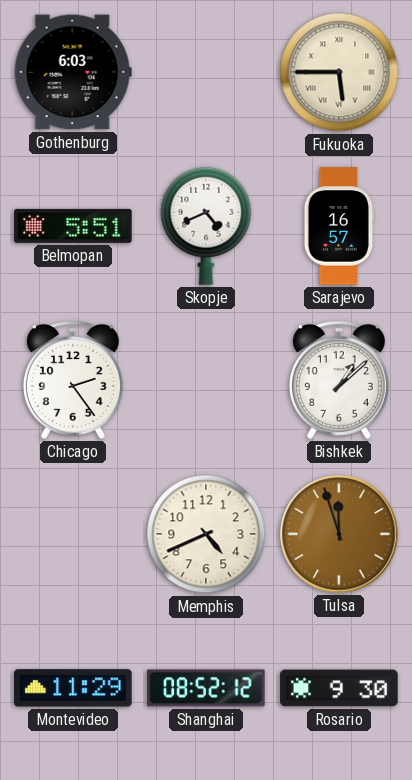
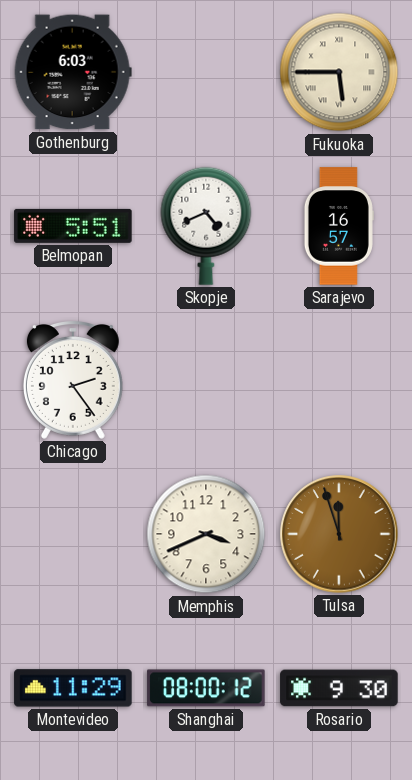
Bishkek: 1:08 -> none
Memphis: 4:41 -> 3:41
Shanghai: 08:52 -> 08:00
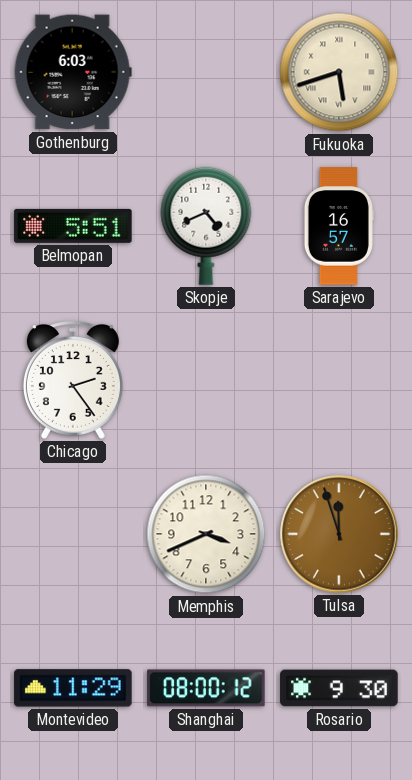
Fukuoka: 5:45 -> 5:42
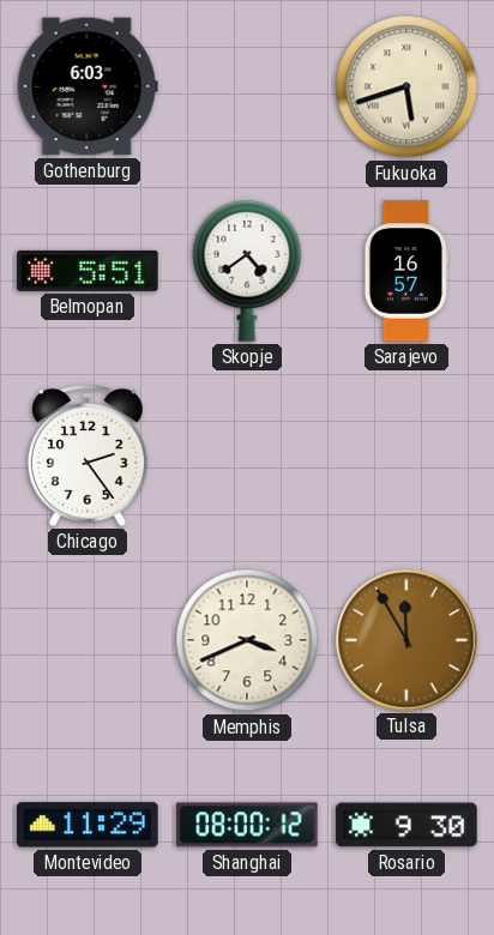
Skopje: 4:41 -> 4:39
Tulsa: 11:57 -> 11:55
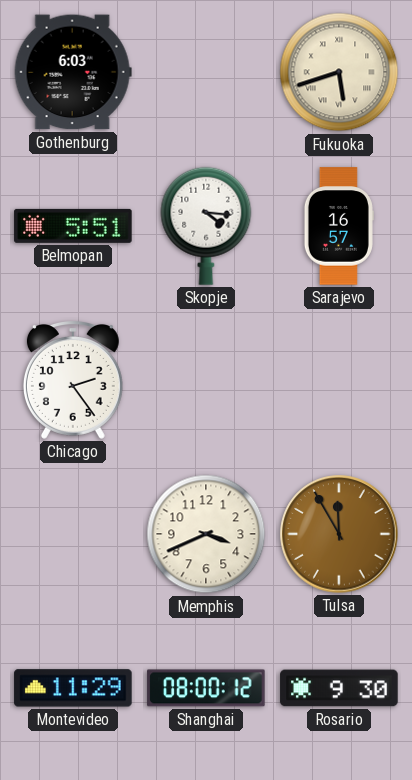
Skopje: 4:39 -> 4:16
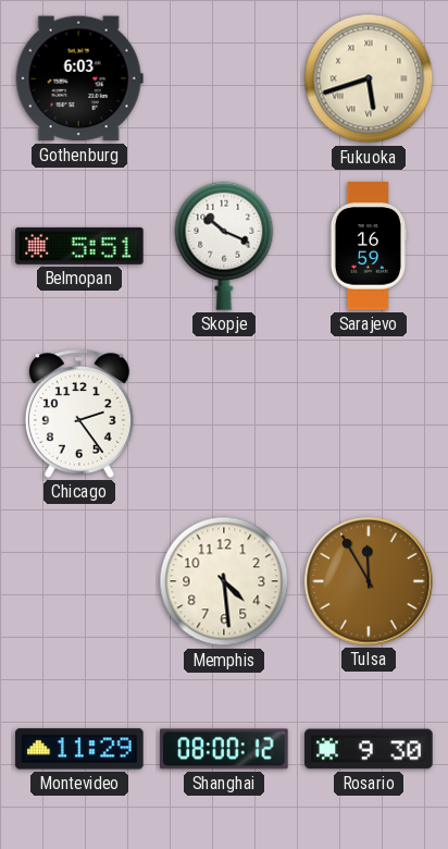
Skopje: 4:16 -> 10:19
Sarajevo: 16:57 -> 16:59
Memphis: 3:41 -> 4:29
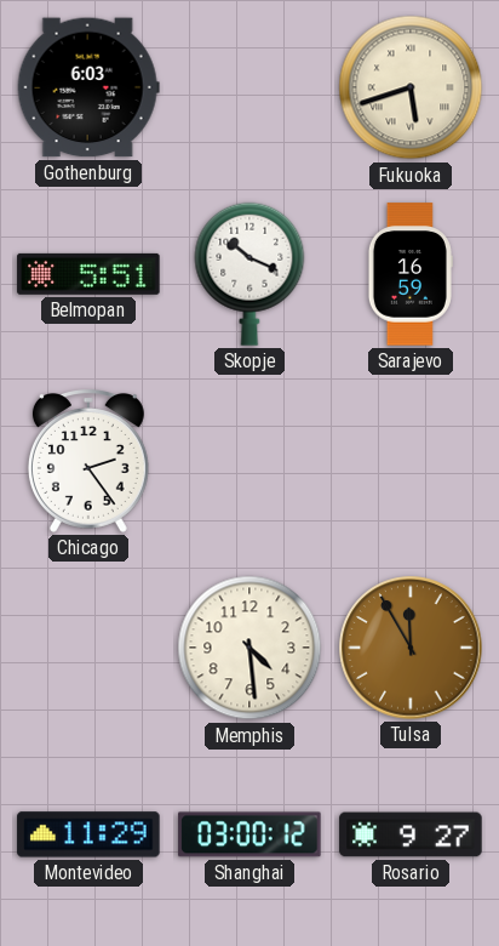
Shanghai: 08:00 -> 03:00
Rosario: 9:30 -> 9:27
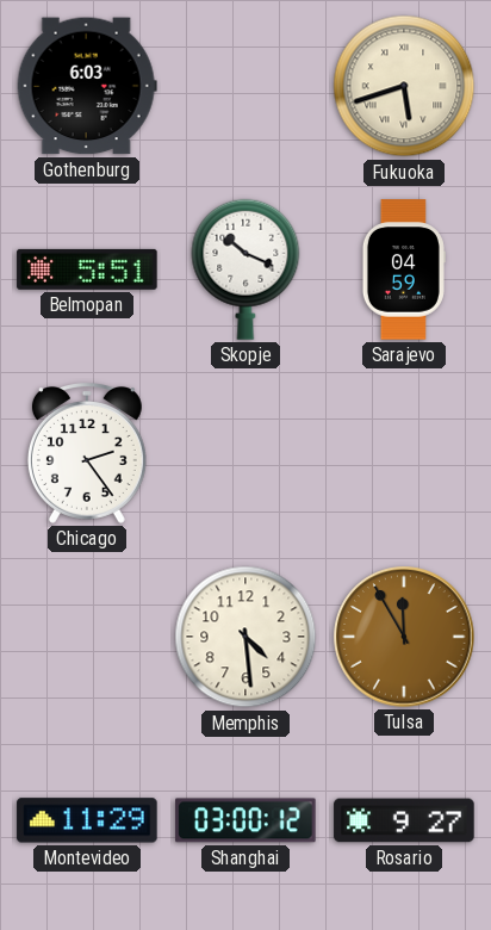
Sarajevo: 16:59 -> 04:59
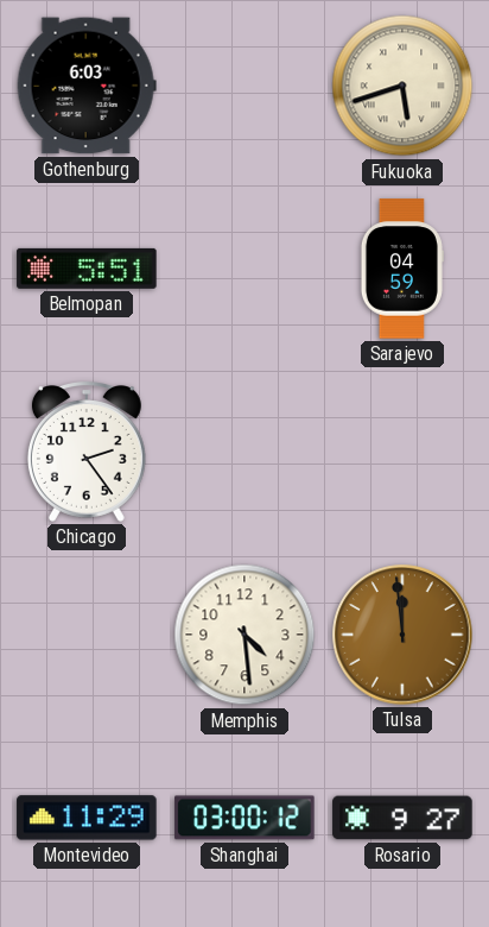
Skopje: 10:19 -> none
Tulsa: 11:55 -> 11:59
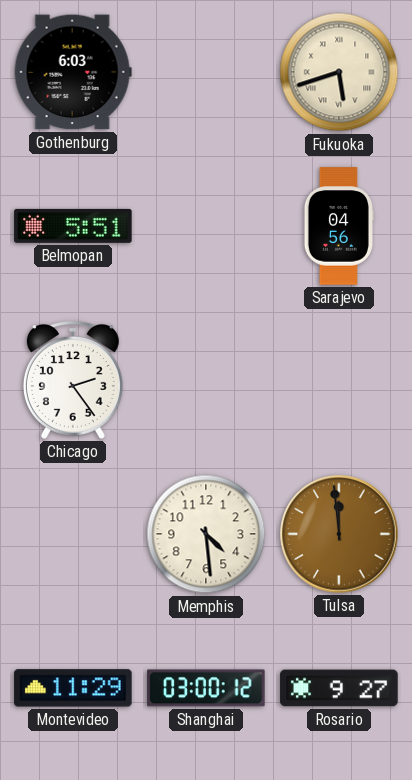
Sarajevo: 04:59 -> 04:56
